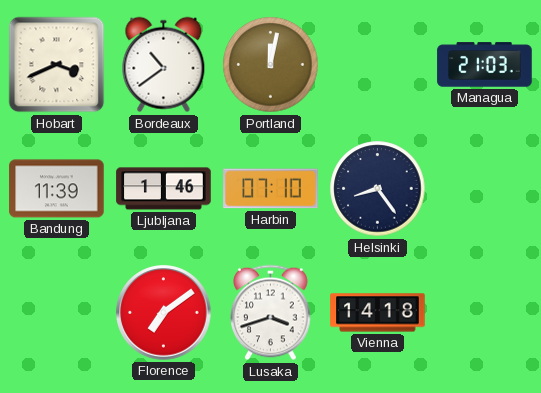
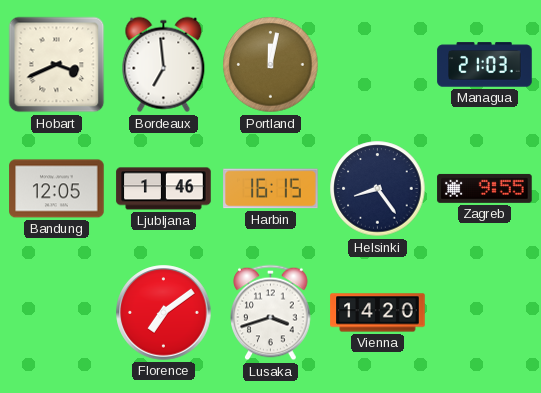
Bordeaux: 10:39 -> 6:59
Bandung: 11:39 -> 12:05
Harbin: 07:10 -> 16:15
Zagreb: none -> 9:55
Vienna: 14:18 -> 14:20
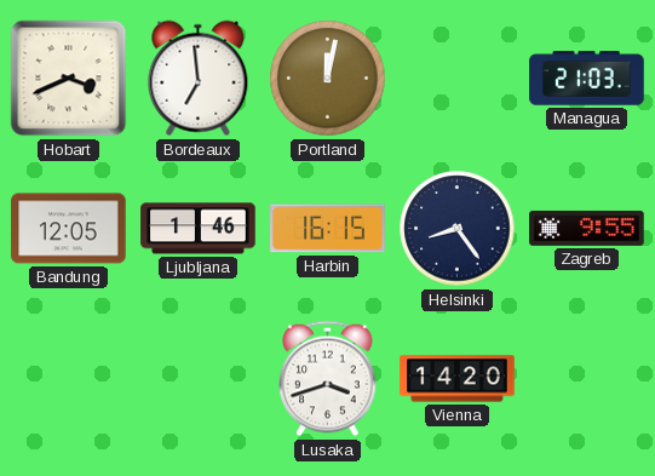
Florence: 7:09 -> none
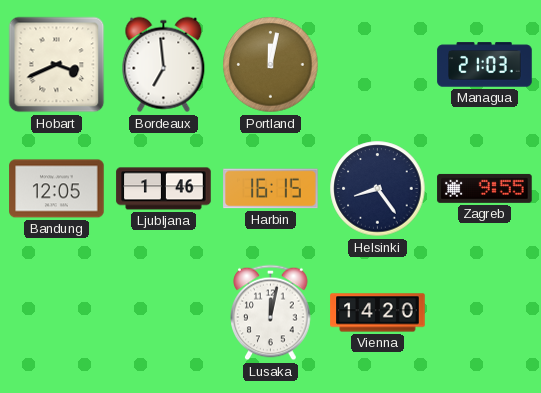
Lusaka: 3:42 -> 12:02
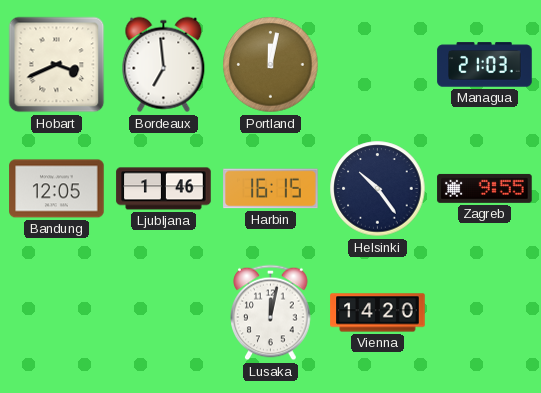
Helsinki: 8:24 -> 10:24
